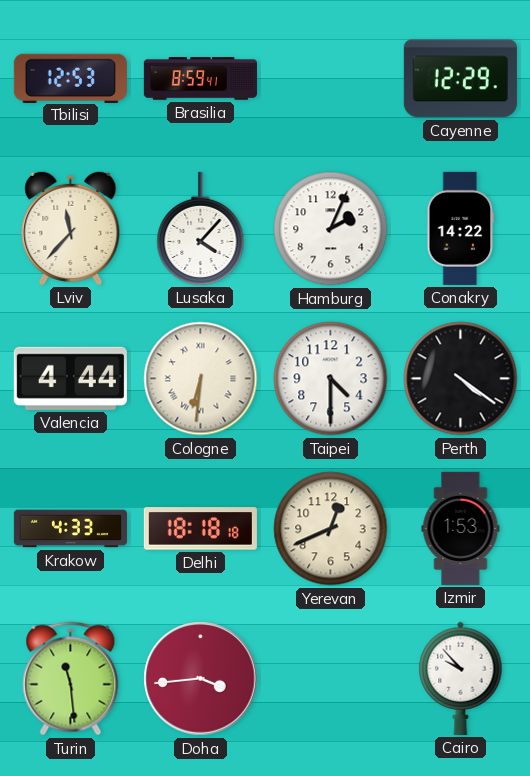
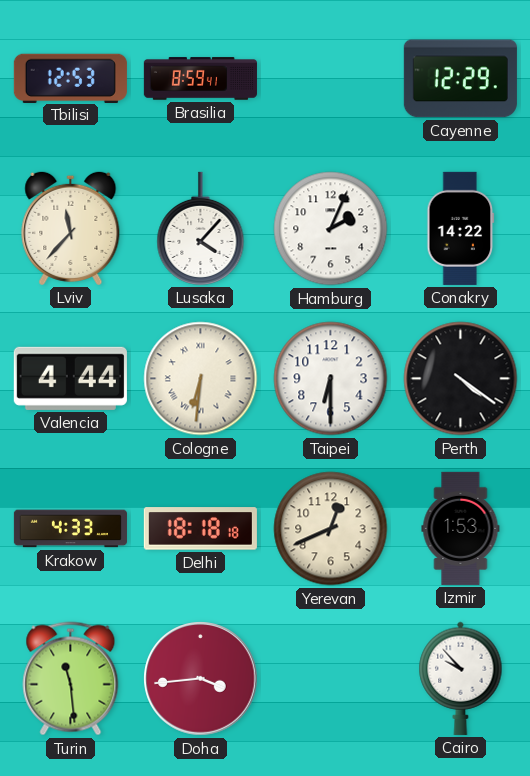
Taipei: 4:30 -> 6:30
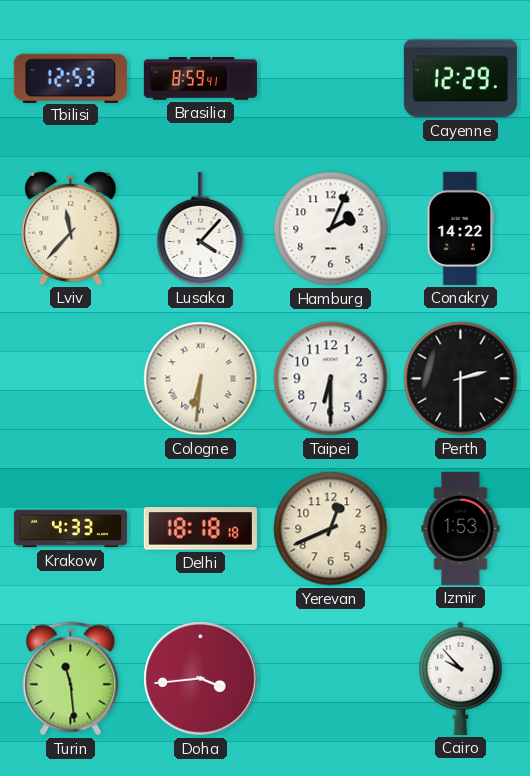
Valencia: 4:44 -> none
Perth: 4:21 -> 2:30
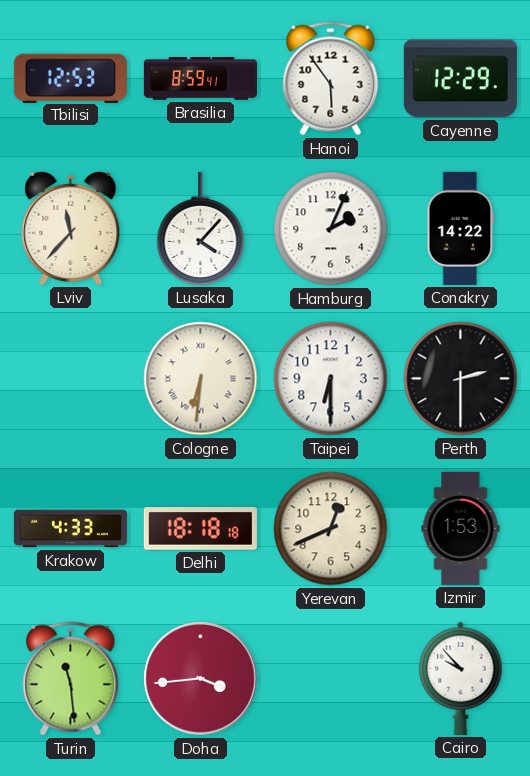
Hanoi: none -> 5:54
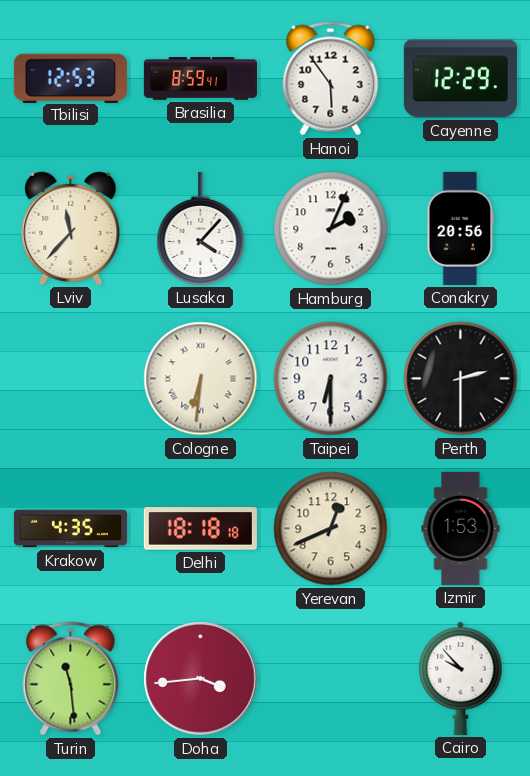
Conakry: 14:22 -> 20:56
Krakow: 4:33 -> 4:35
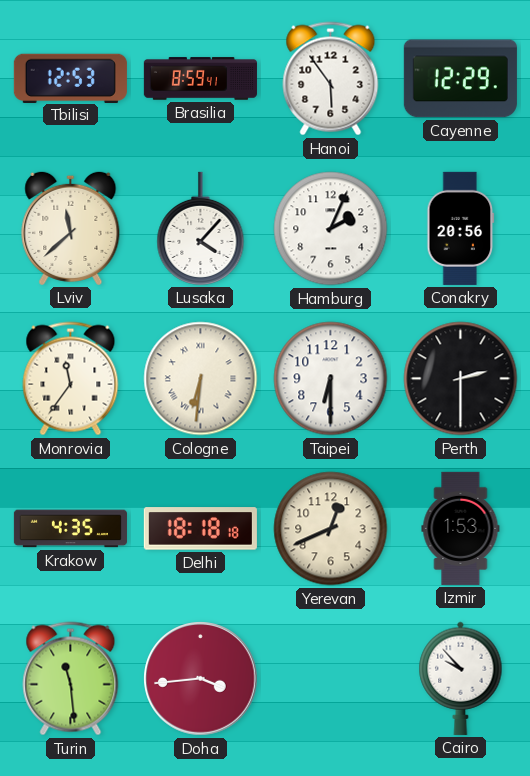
Lviv: 11:37 -> 11:38
Monrovia: none -> 11:36
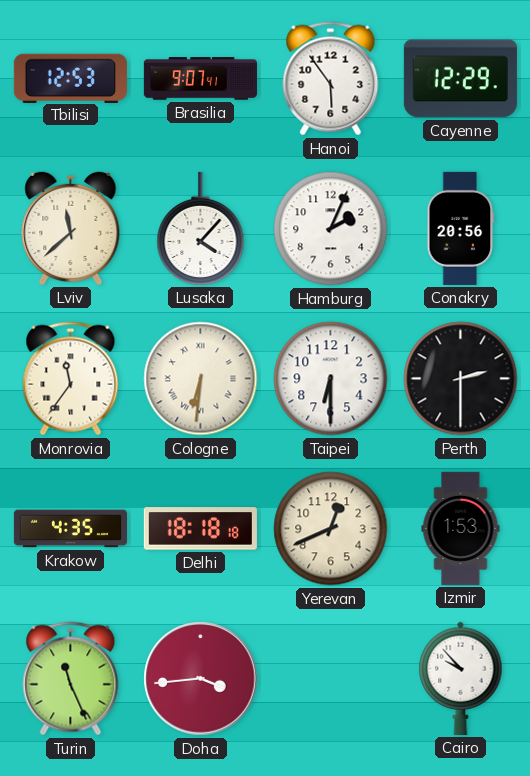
Brasilia: 8:59 -> 9:07
Turin: 11:29 -> 11:26
